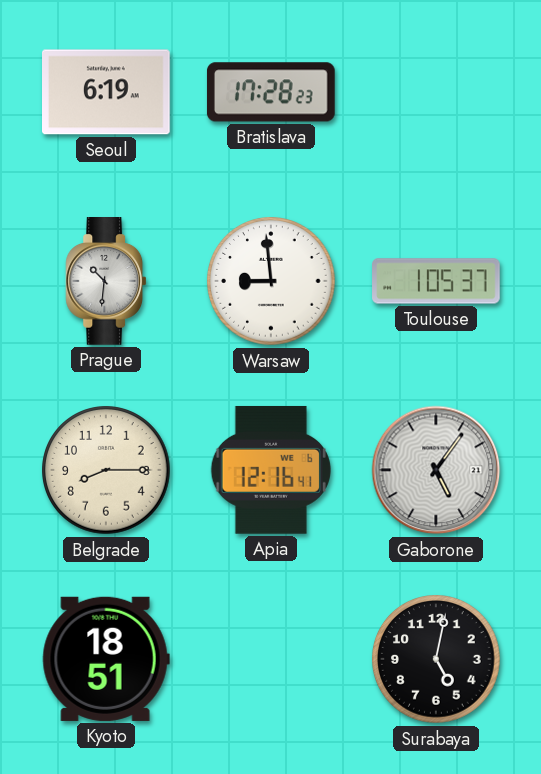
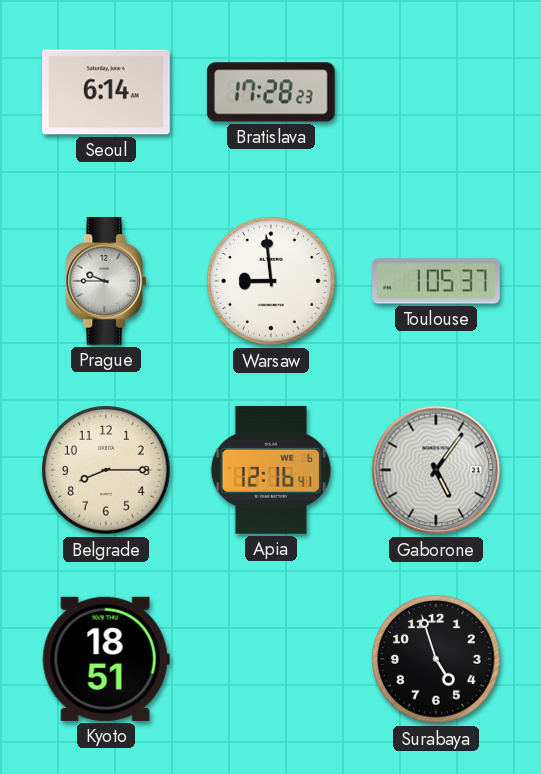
Seoul: 6:19 -> 6:14
Prague: 10:31 -> 9:45
Surabaya: 5:02 -> 4:57
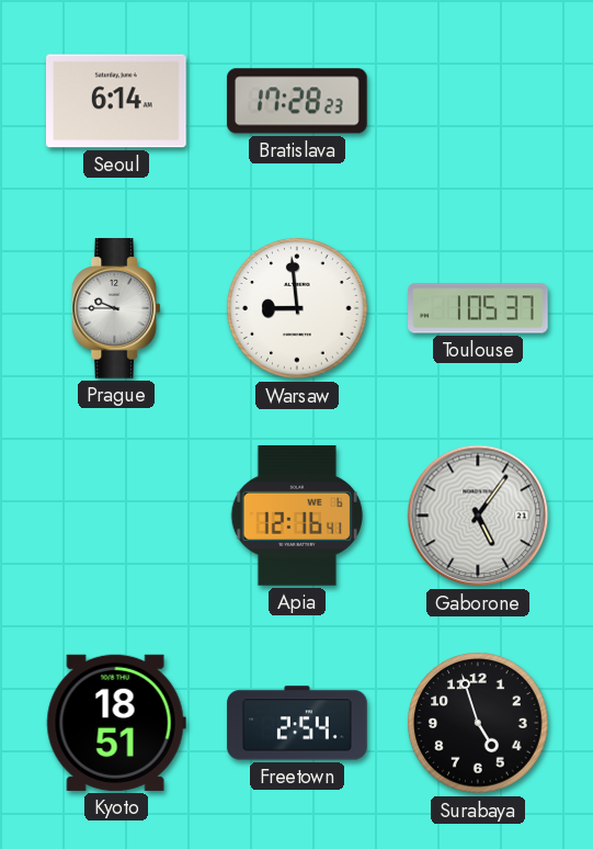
Belgrade: 8:15 -> none
Freetown: none -> 2:54
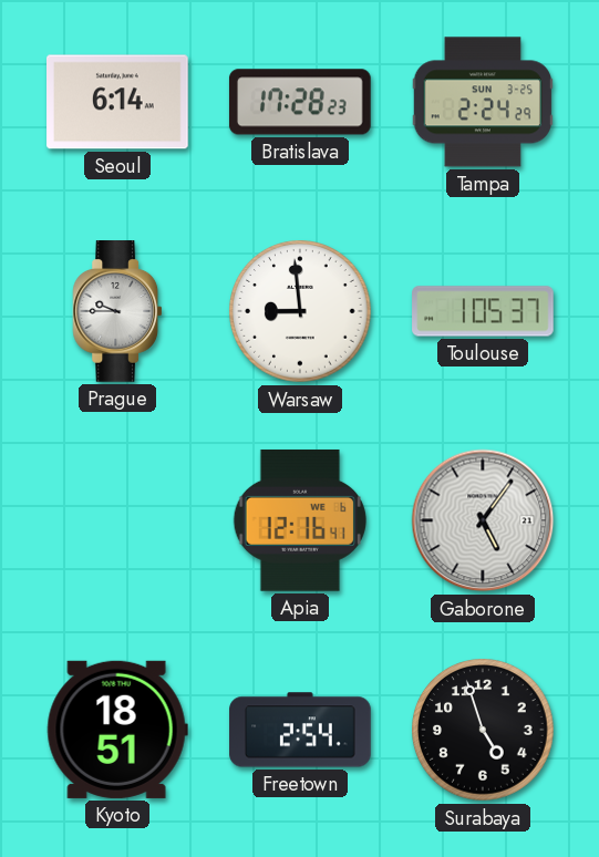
Tampa: none -> 2:24
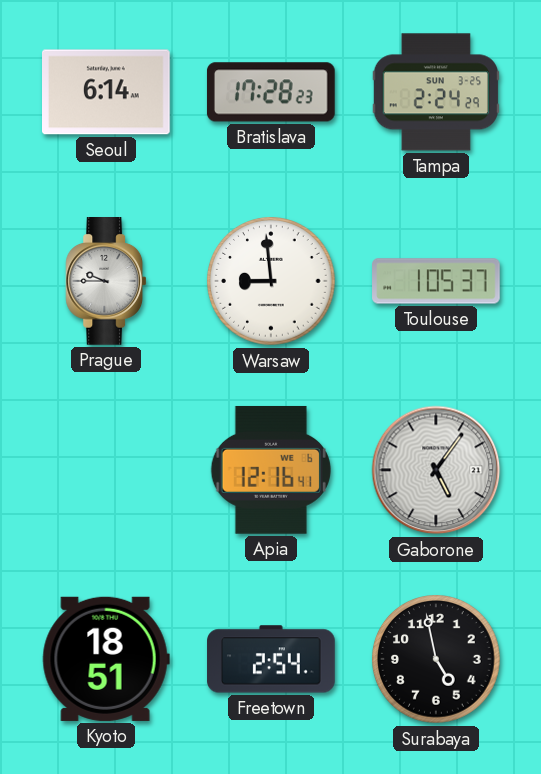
Surabaya: 4:57 -> 4:58
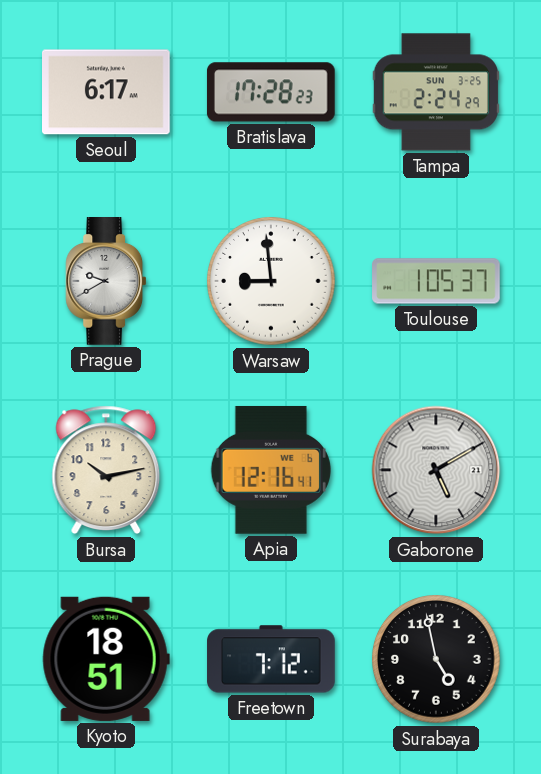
Seoul: 6:14 -> 6:17
Prague: 9:45 -> 9:40
Bursa: none -> 10:13
Gaborone: 5:06 -> 5:10
Freetown: 2:54 -> 7:12
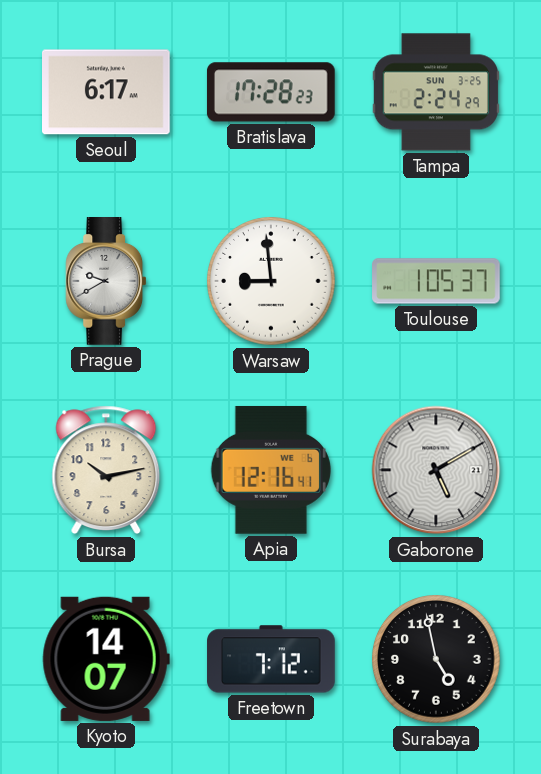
Kyoto: 18:51 -> 14:07
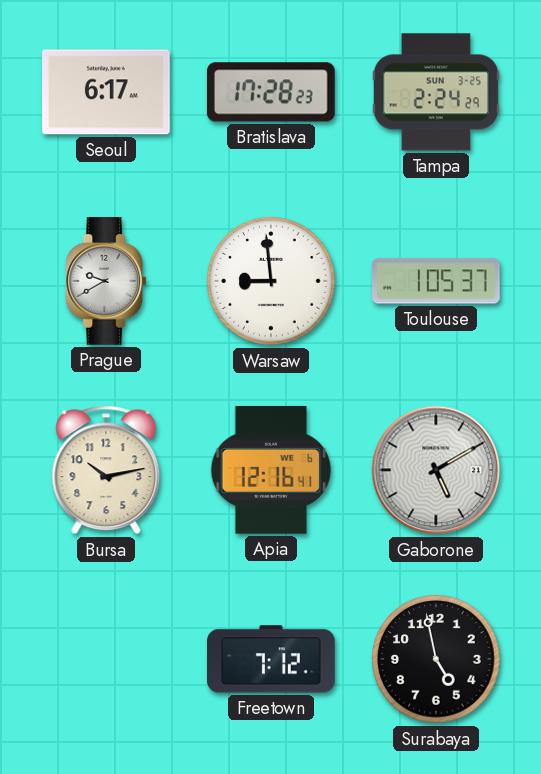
Kyoto: 14:07 -> none
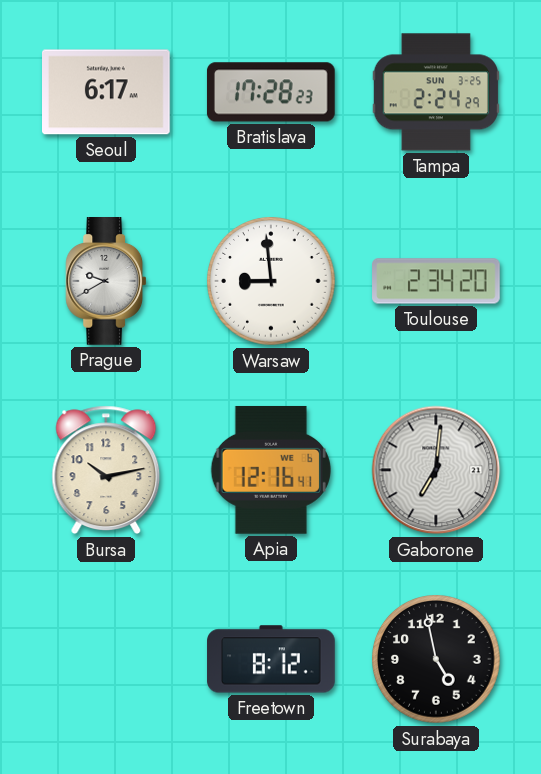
Toulouse: 1:05 -> 2:34
Gaborone: 5:10 -> 7:01
Freetown: 7:12 -> 8:12
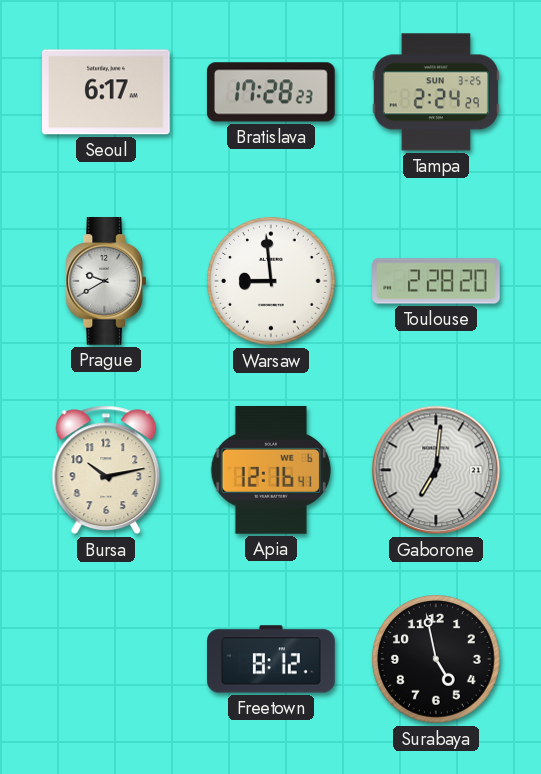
Toulouse: 2:34 -> 2:28
